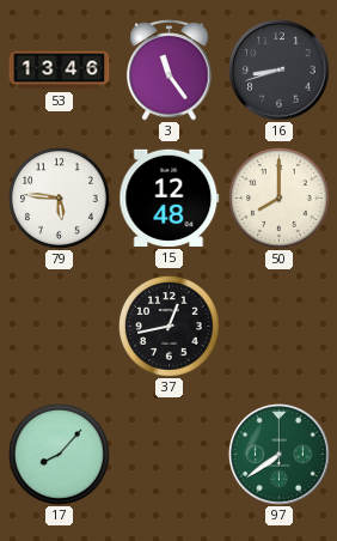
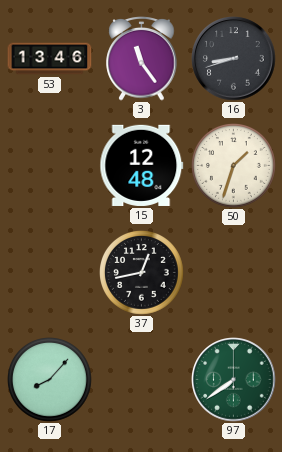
79: 5:46 -> none
50: 8:00 -> 1:33
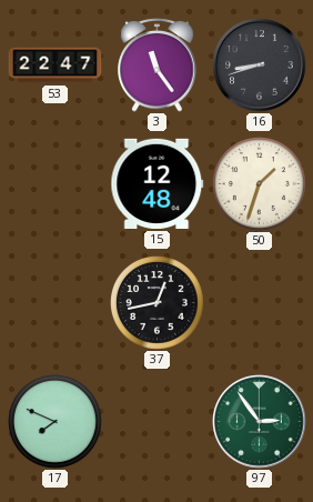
53: 13:46 -> 22:47
17: 8:07 -> 7:49
97: 7:39 -> 2:54
